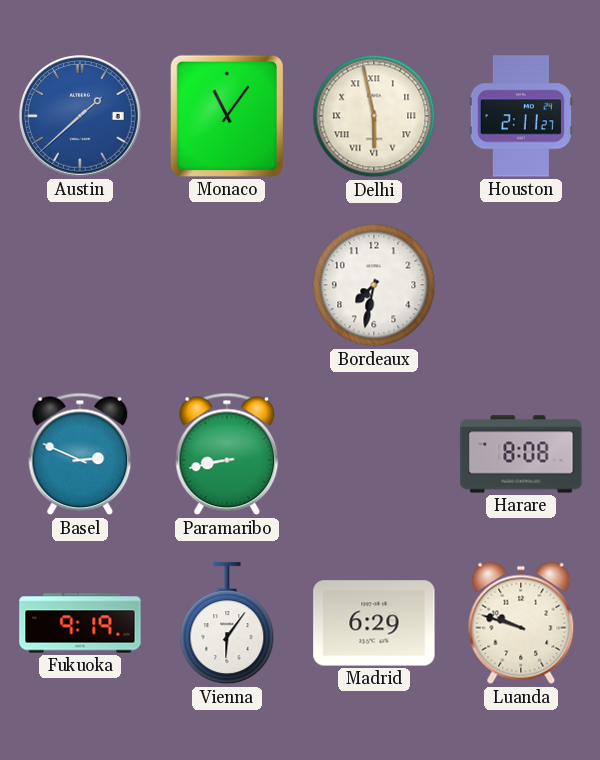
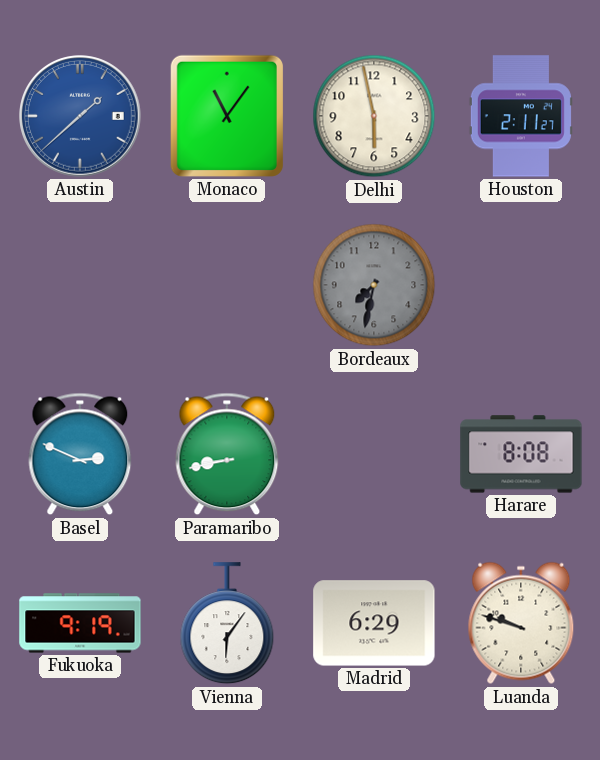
Delhi numerals: Roman -> Arabic
Bordeaux dial: white -> grey
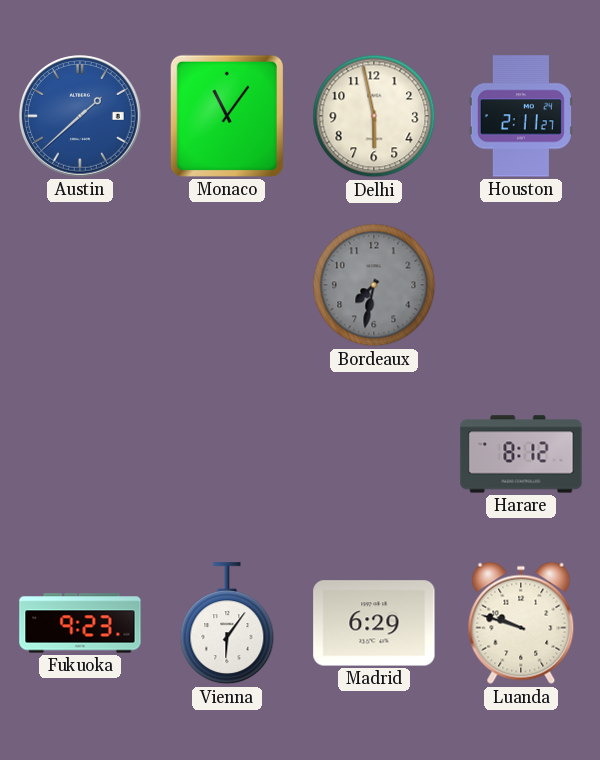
Basel: 2:49 -> none
Paramaribo: 8:43 -> none
Harare: 8:08 -> 8:12
Fukuoka: 9:19 -> 9:23
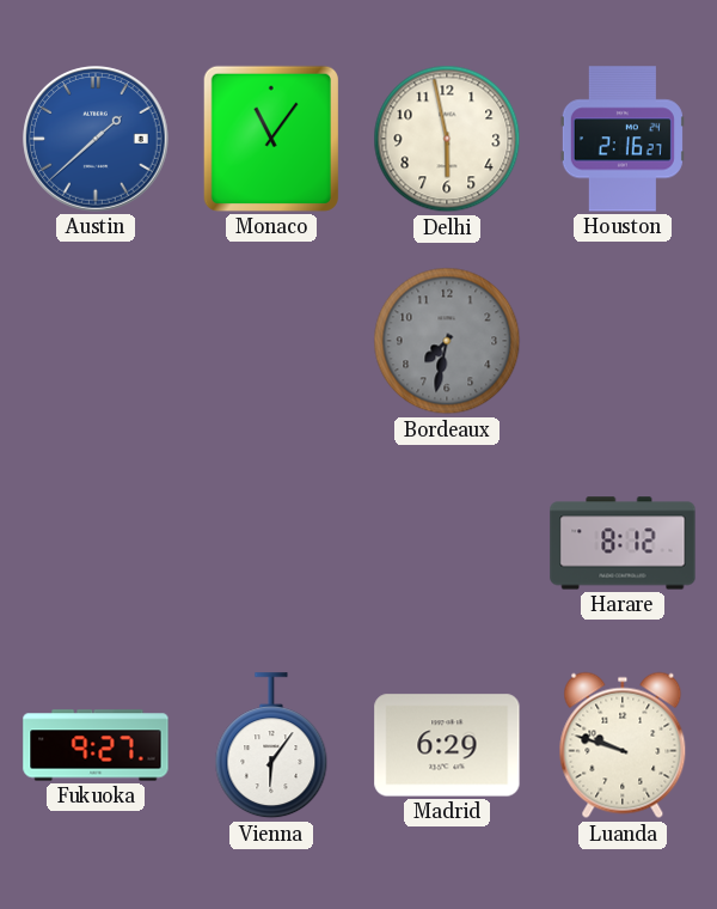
Houston: 2:11 -> 2:16
Fukuoka: 9:23 -> 9:27
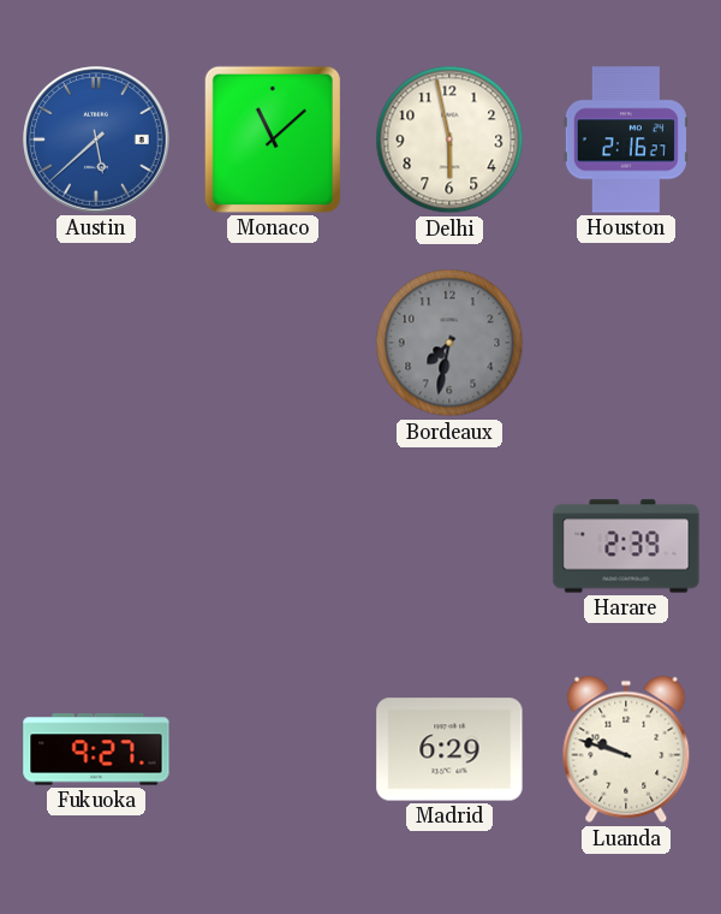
Austin: 1:38 -> 5:38
Monaco: 11:06 -> 11:08
Harare: 8:12 -> 2:39
Vienna: 6:06 -> none
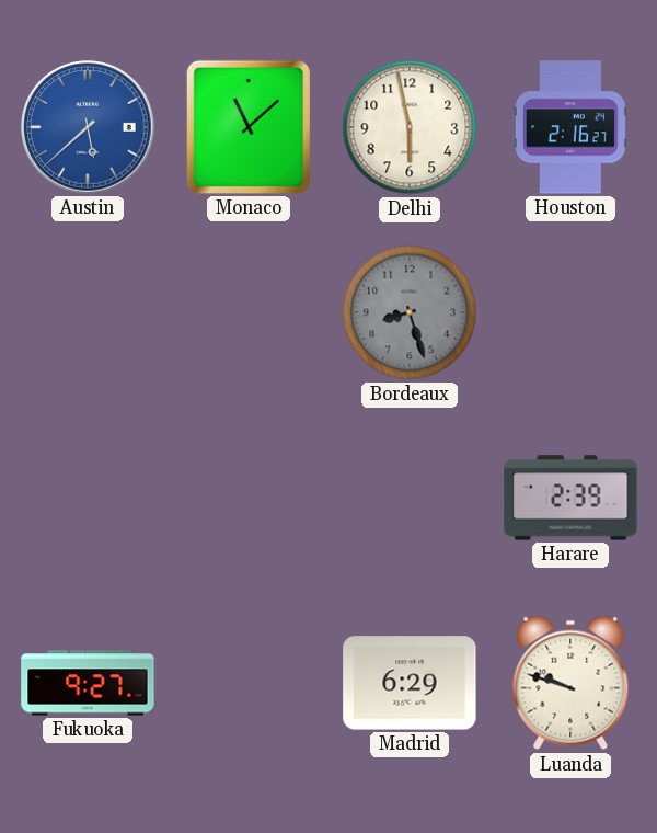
Bordeaux: 7:32 -> 8:27
